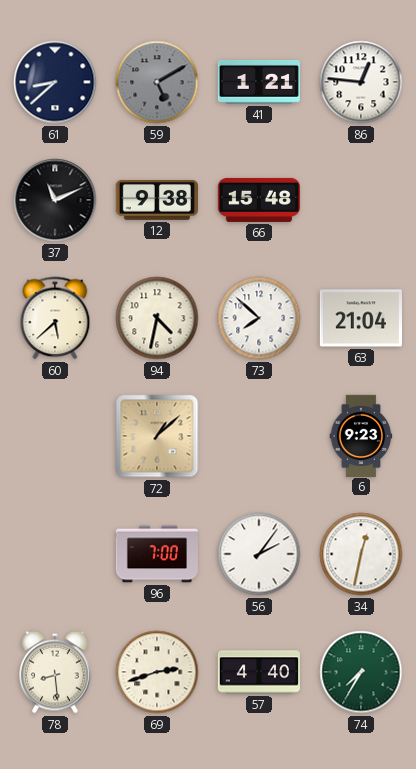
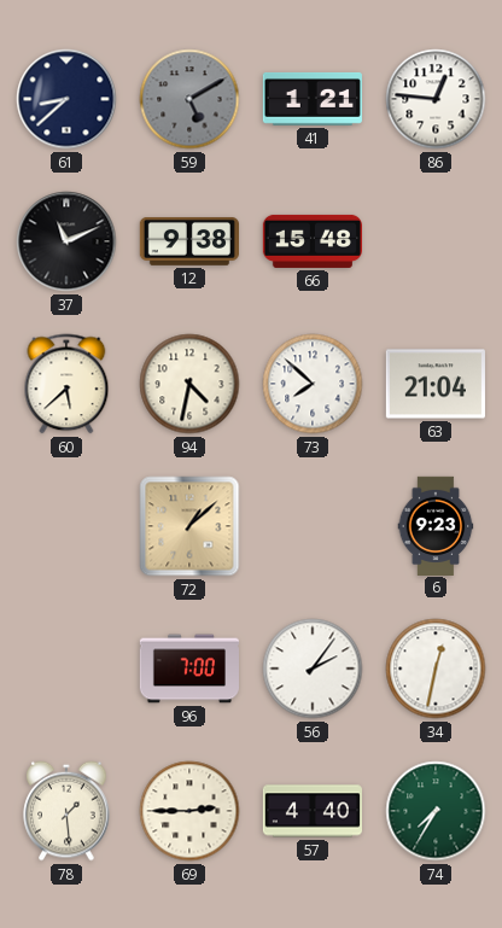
78: 8:29 -> 1:29
69: 2:42 -> 2:45
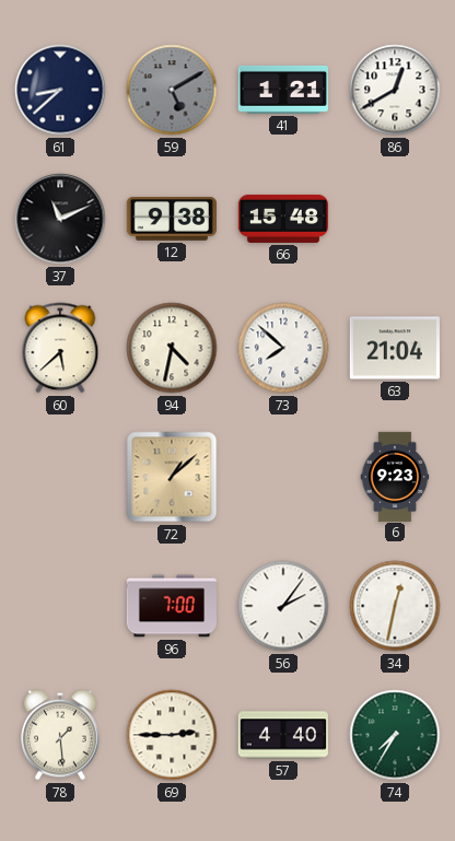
86: 12:46 -> 12:40
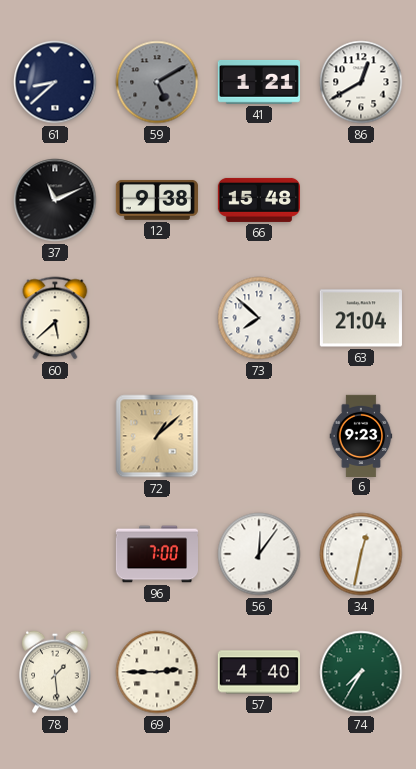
94: 4:32 -> none
56: 2:06 -> 12:06
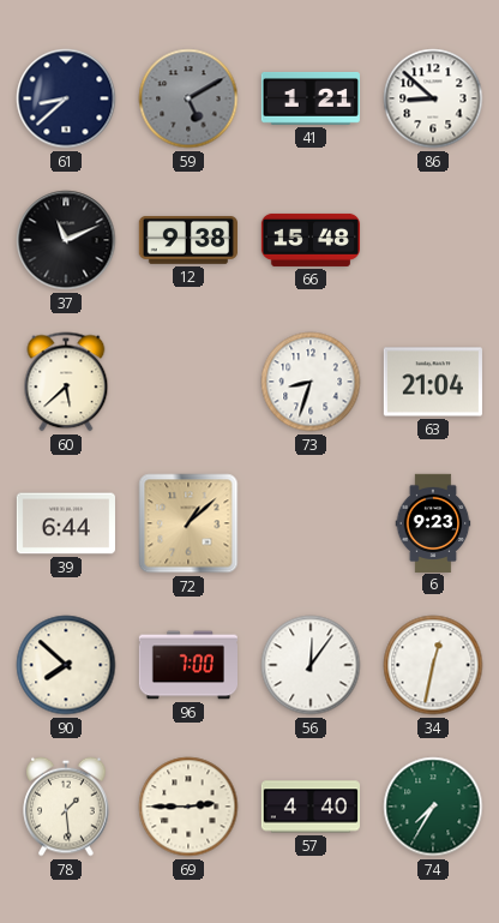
86: 12:40 -> 8:52
73: 7:52 -> 8:33
39: none -> 6:44
90: none -> 7:52
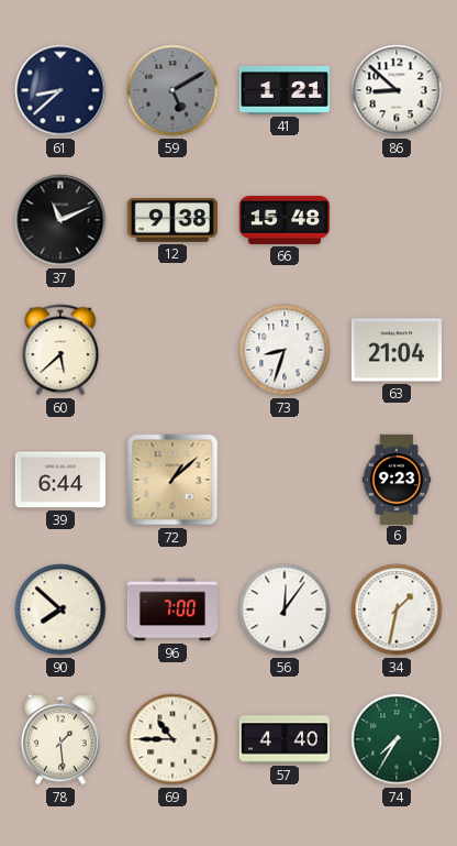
34: 12:32 -> 1:32
69: 2:45 -> 10:45
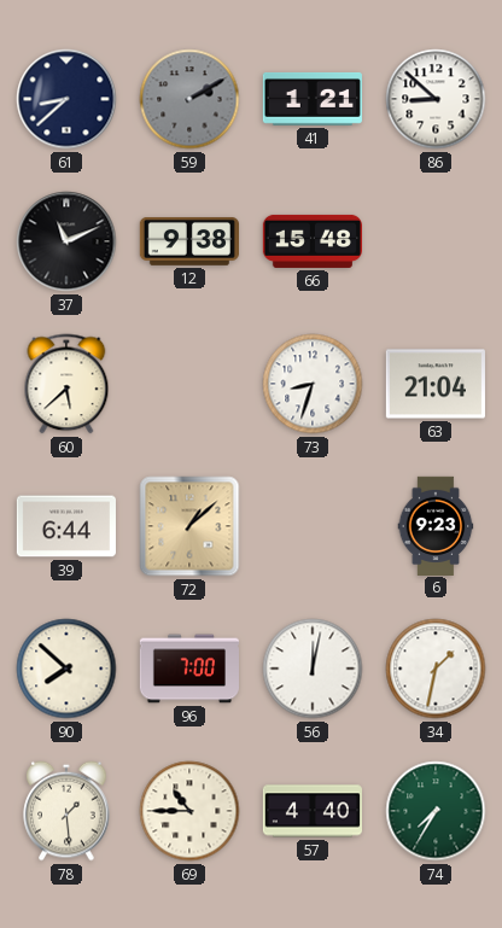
59: 5:10 -> 2:10
56: 12:06 -> 12:02
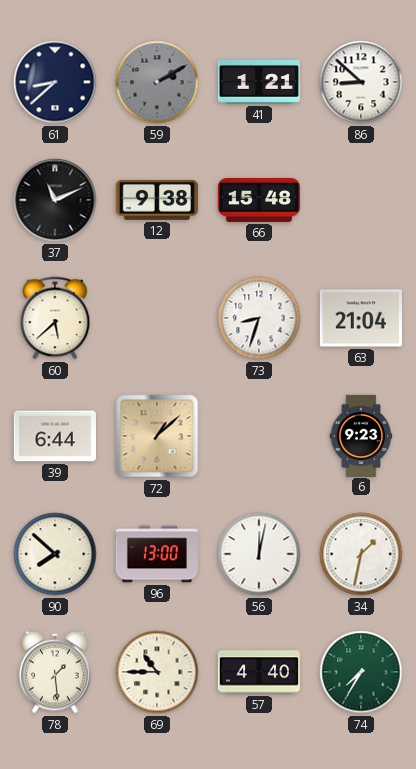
96: 7:00 -> 13:00
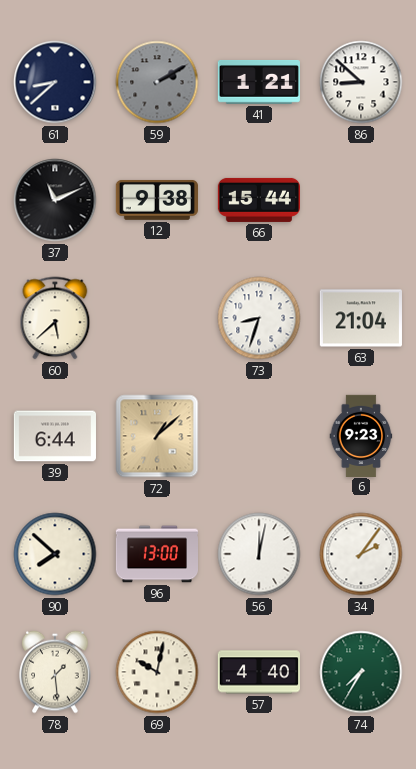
66: 15:48 -> 15:44
34: 1:32 -> 2:06
69: 10:45 -> 10:02
